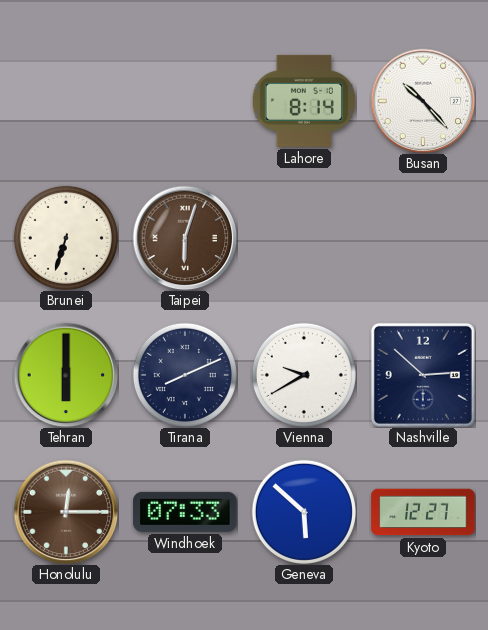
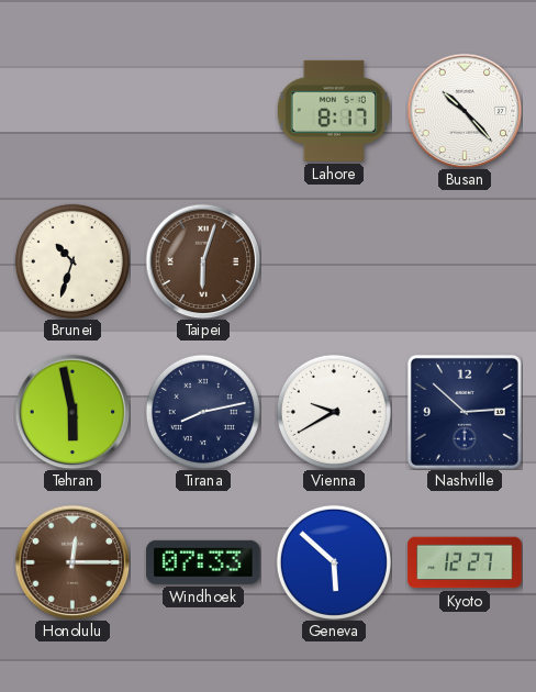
Lahore: 8:14 -> 8:17
Brunei: 6:33 -> 10:33
Tehran: 6:00 -> 5:58
Tirana: 8:11 -> 8:13
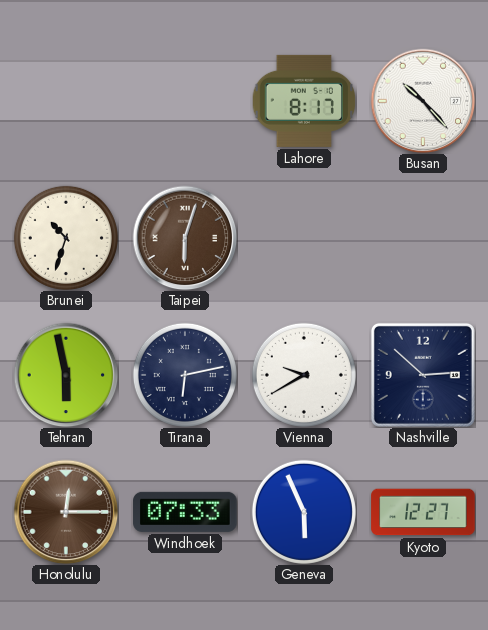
Tirana: 8:13 -> 6:13
Geneva: 5:52 -> 5:56
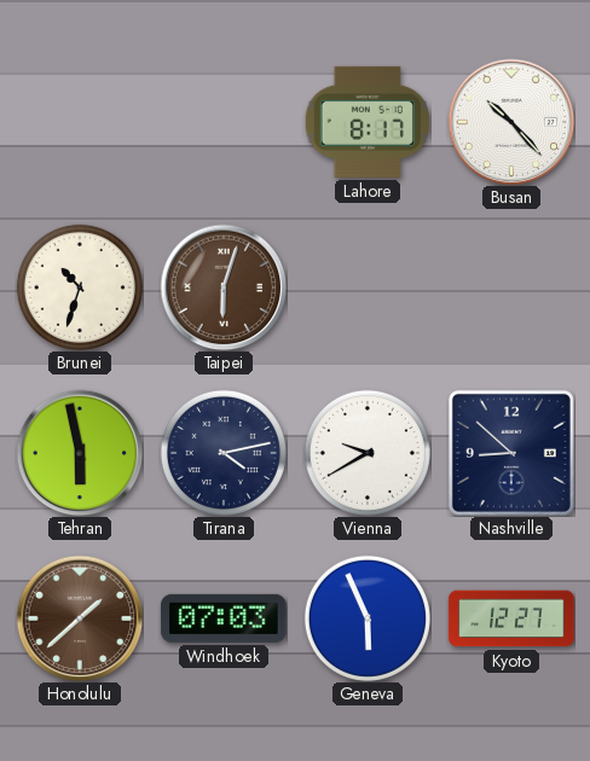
Tirana: 6:13 -> 4:13
Nashville: 2:52 -> 8:52
Honolulu: 12:15 -> 1:38
Windhoek: 07:33 -> 07:03
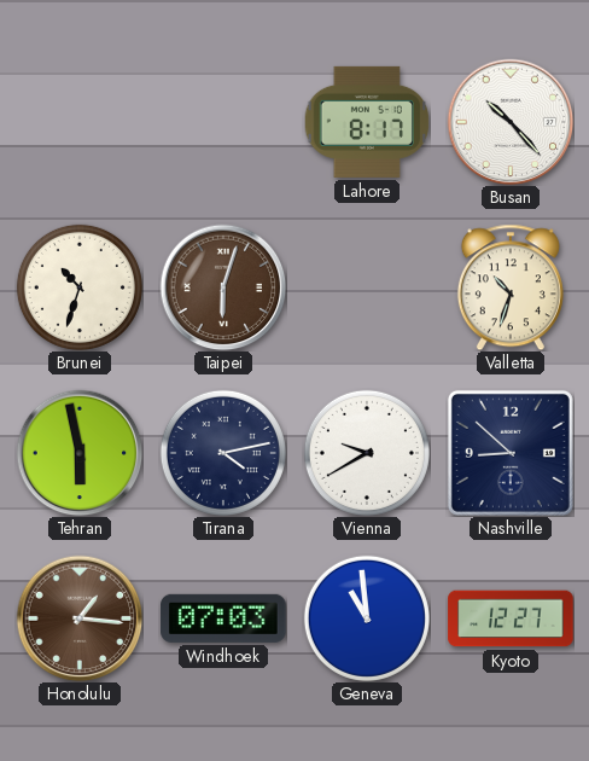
Valletta: none -> 10:33
Honolulu: 1:38 -> 1:16
Geneva: 5:56 -> 10:59
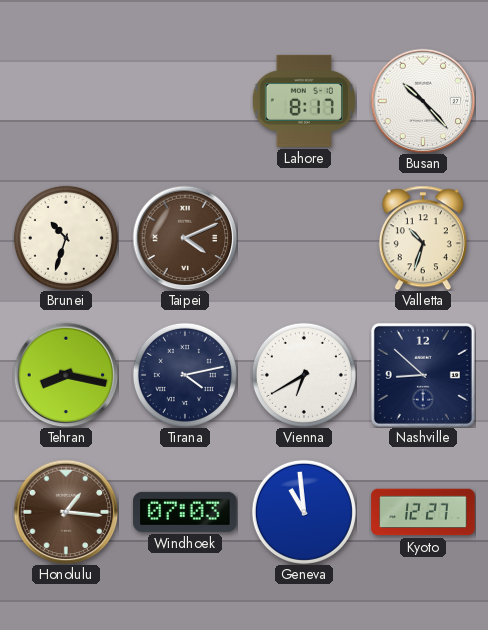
Taipei: 6:03 -> 4:11
Tehran: 5:58 -> 8:17
Vienna: 9:40 -> 6:40
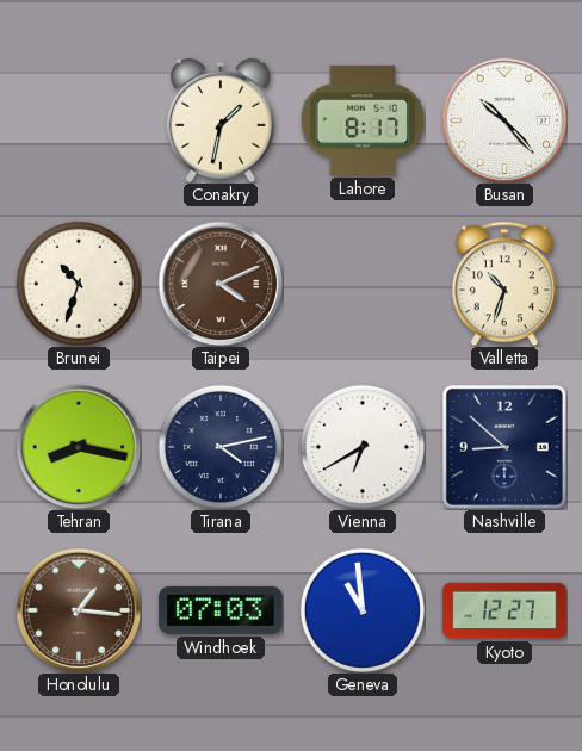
Conakry: none -> 1:32
